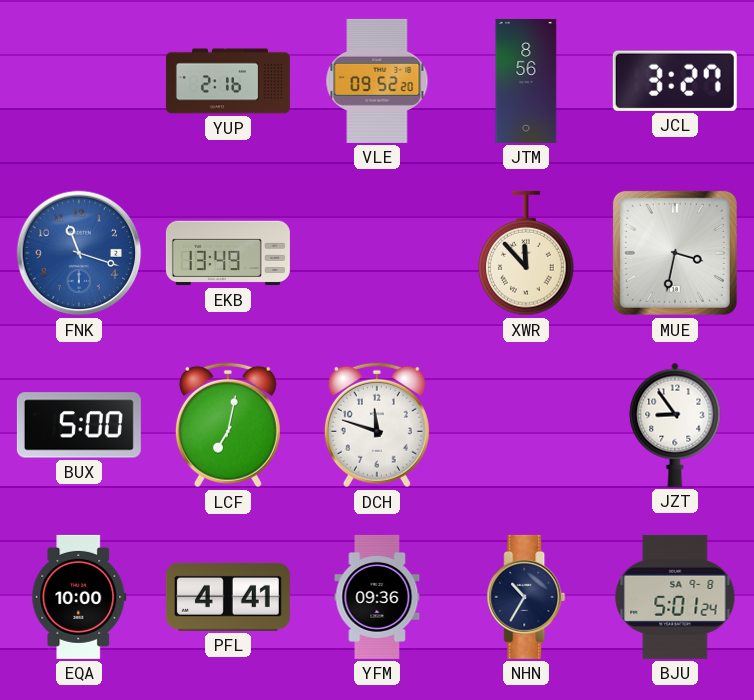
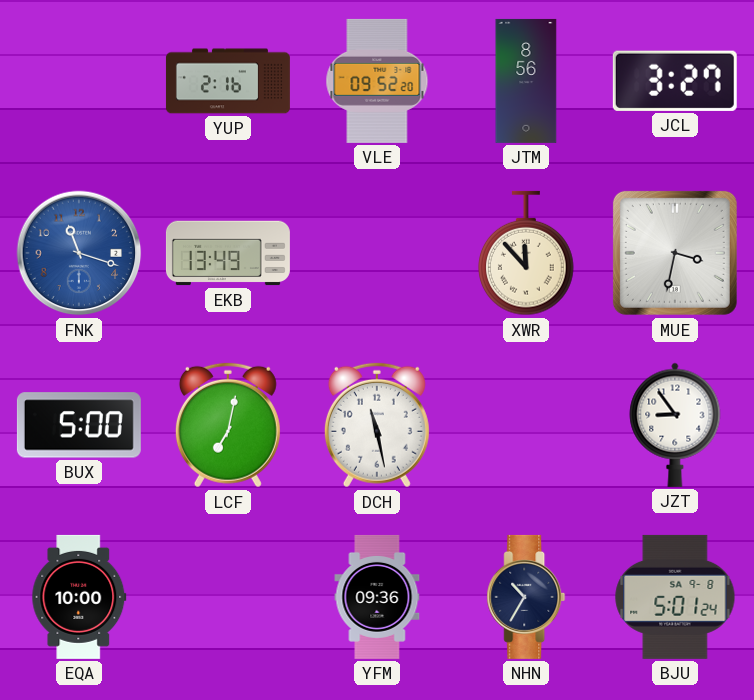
DCH: 11:48 -> 11:28
PFL: 4:41 -> none
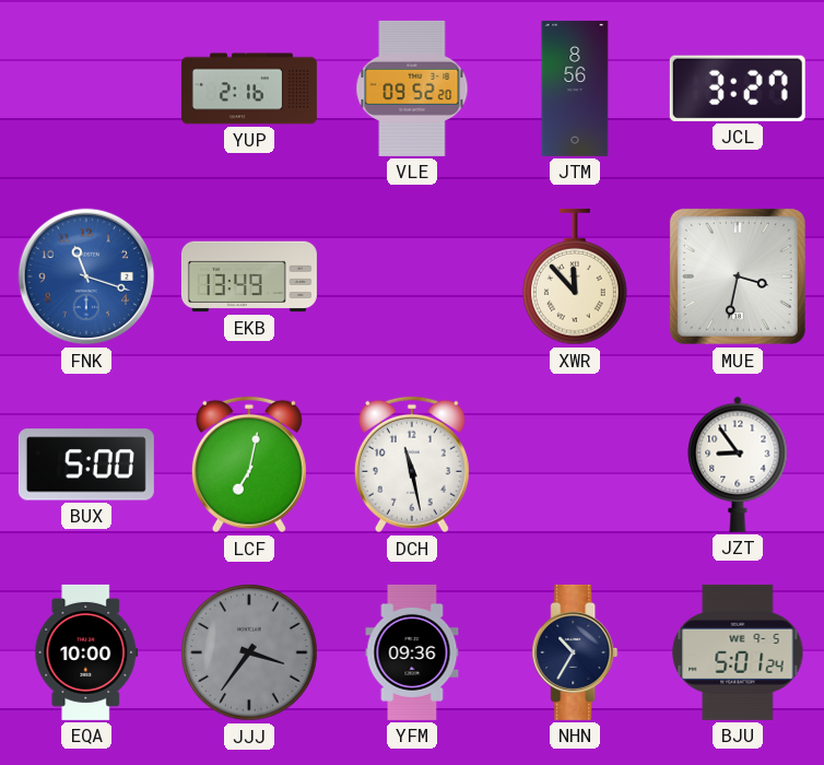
JJJ: none -> 3:36
BJU date: SA 9-8 -> WE 9-5
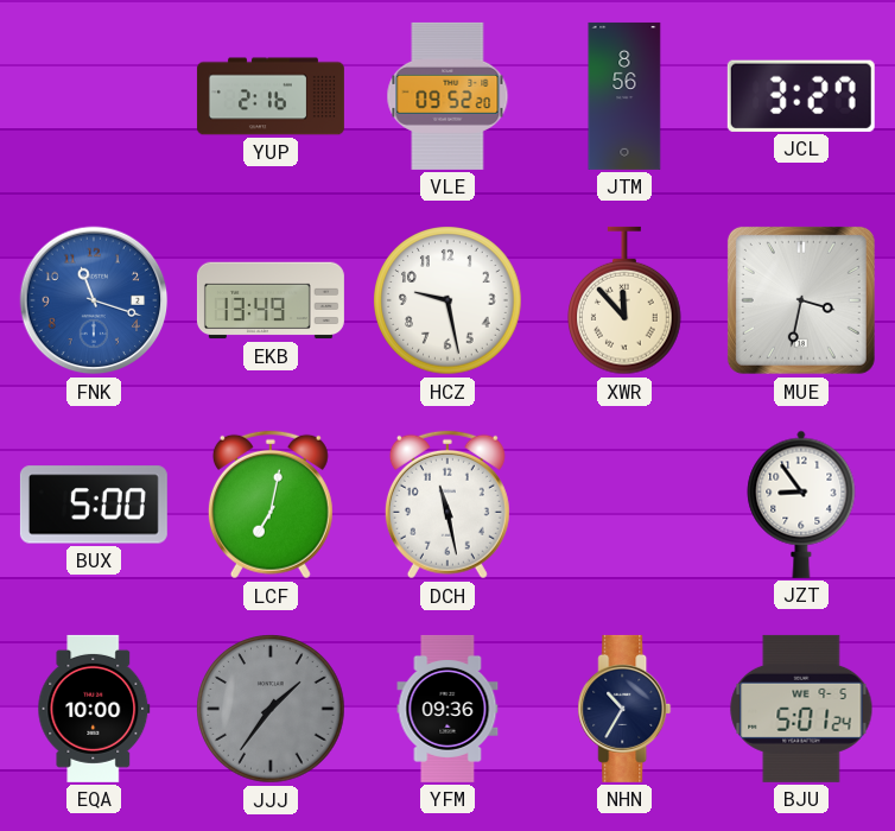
HCZ: none -> 9:28
JJJ: 3:36 -> 1:36
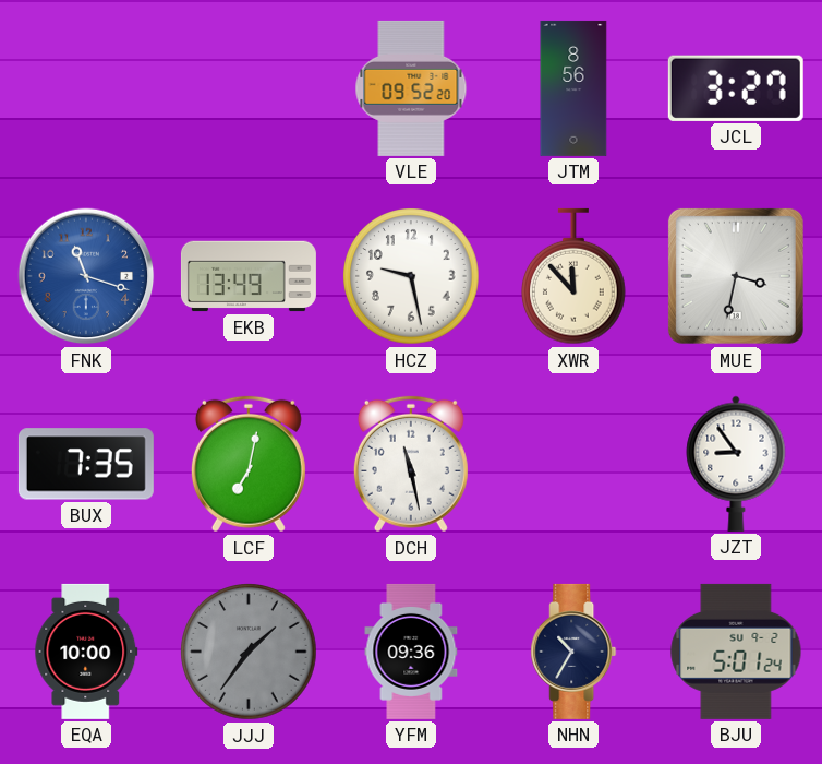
YUP: 2:16 -> none
BUX: 5:00 -> 7:35
BJU date: WE 9-5 -> SU 9-2
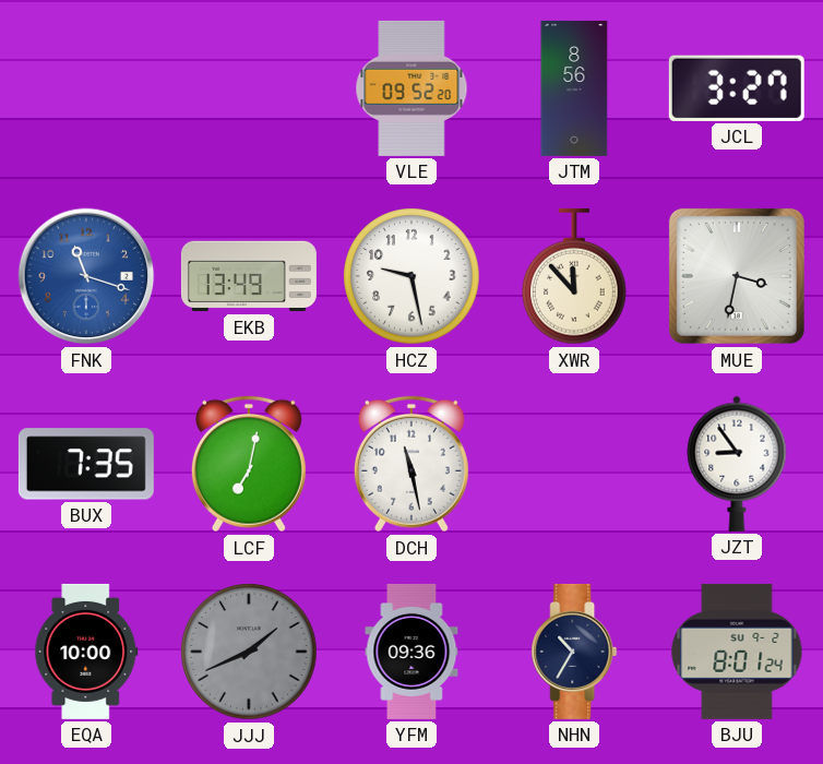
JJJ: 1:36 -> 1:41
BJU: 5:01 -> 8:01
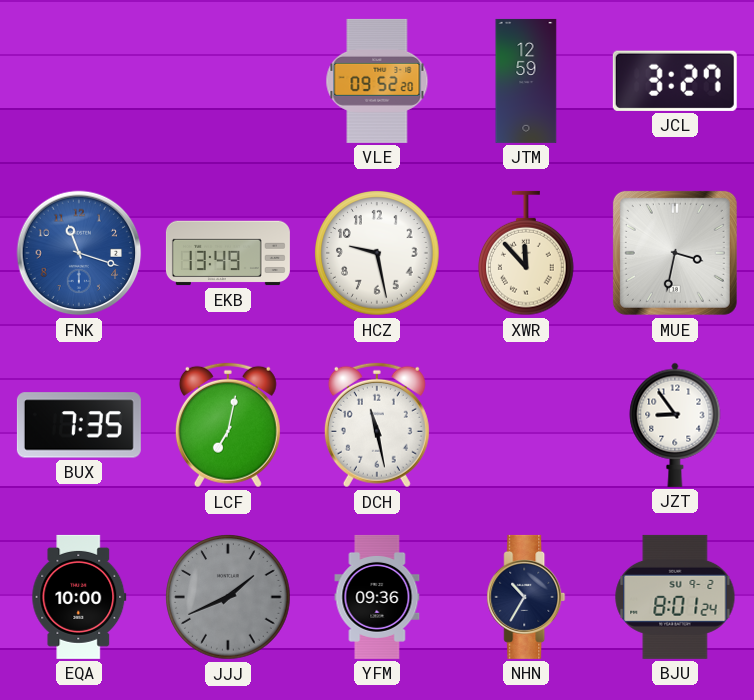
JTM: 8:56 -> 12:59
